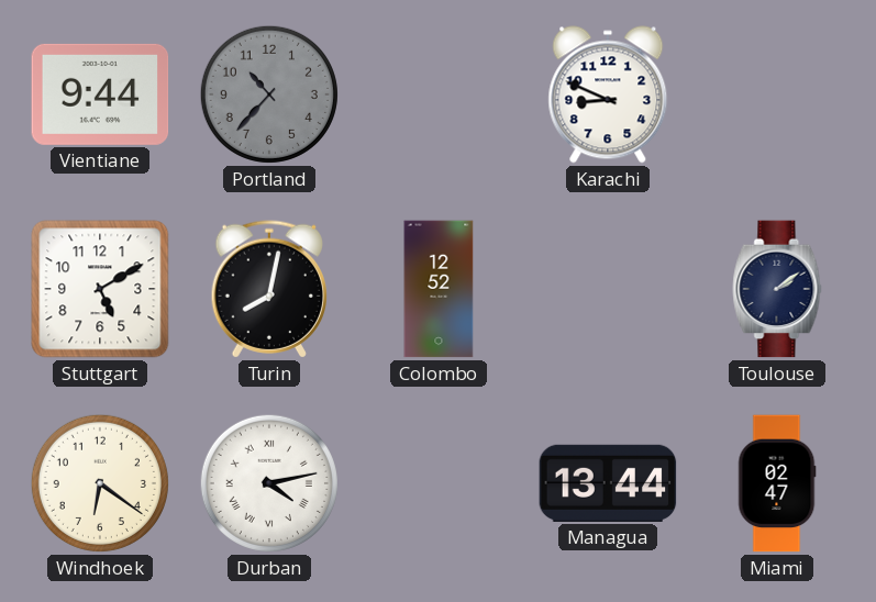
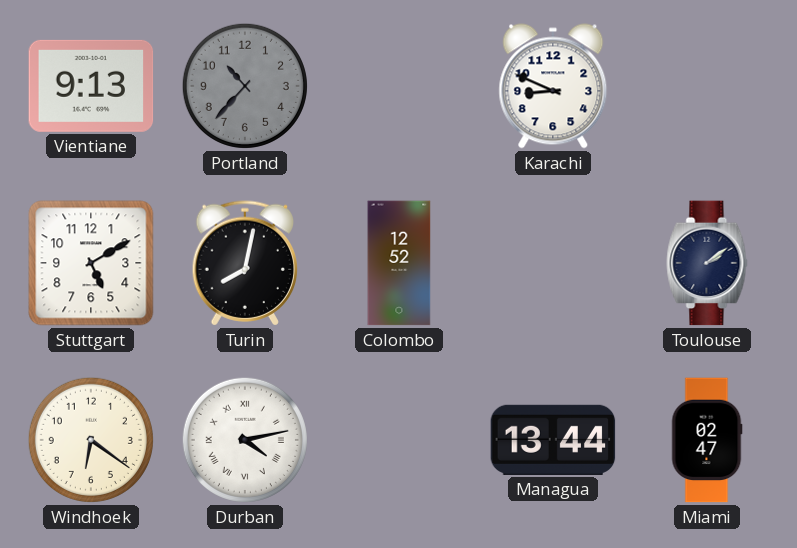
Vientiane: 9:44 -> 9:13
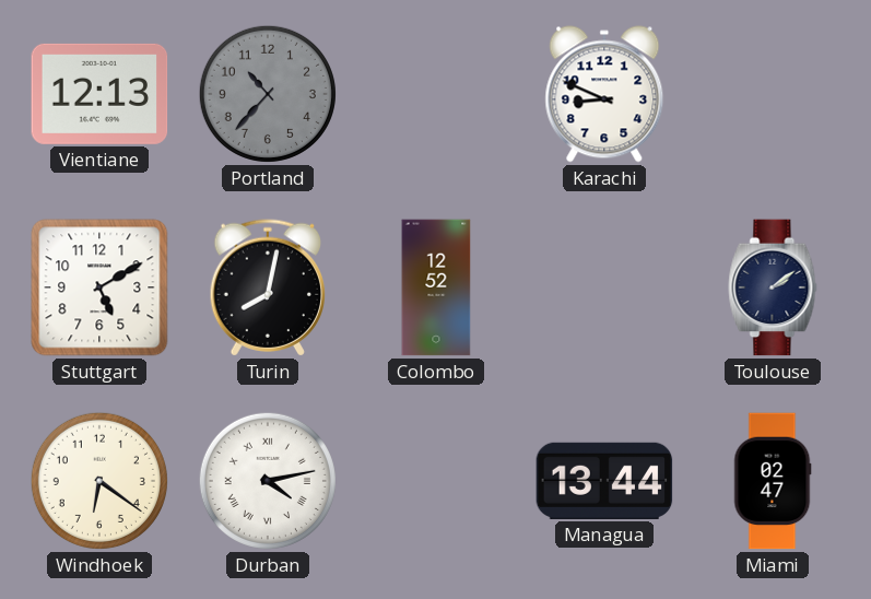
Vientiane: 9:13 -> 12:13
